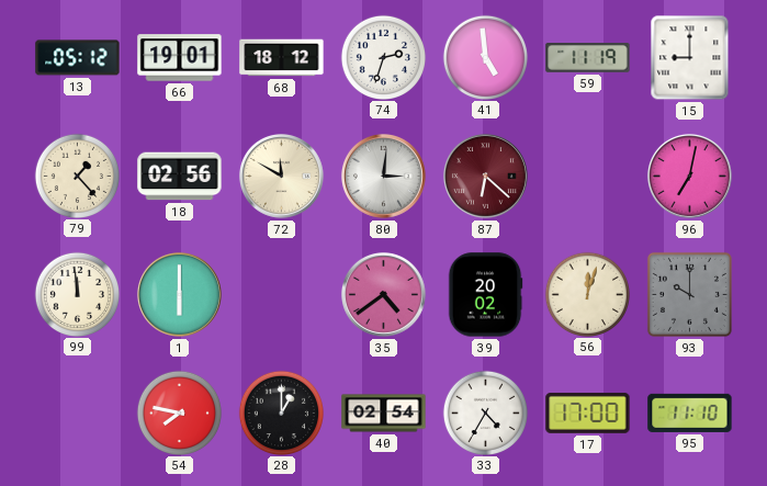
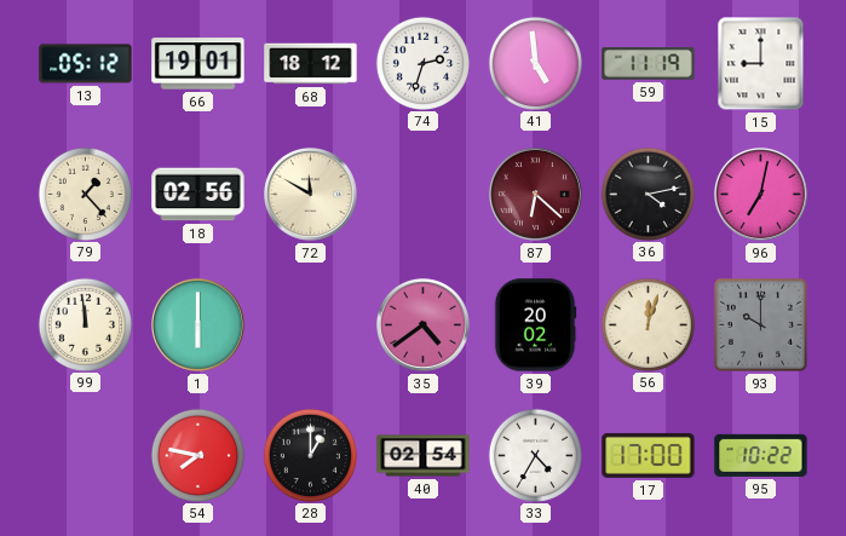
80: 3:01 -> none
36: none -> 4:13
95: 11:10 -> 10:22
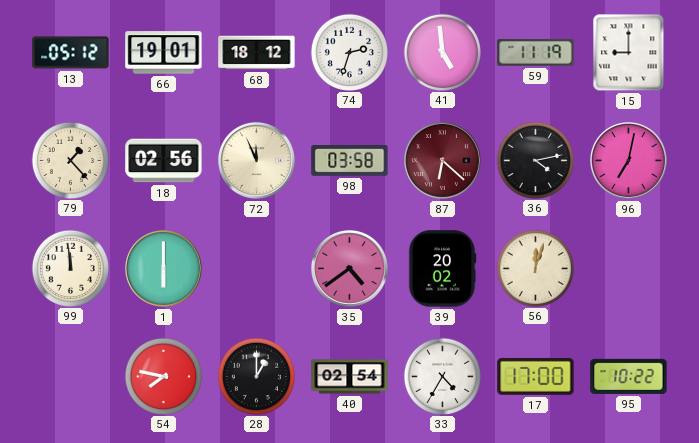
72: 11:50 -> 11:56
98: none -> 03:58
93: 10:00 -> none
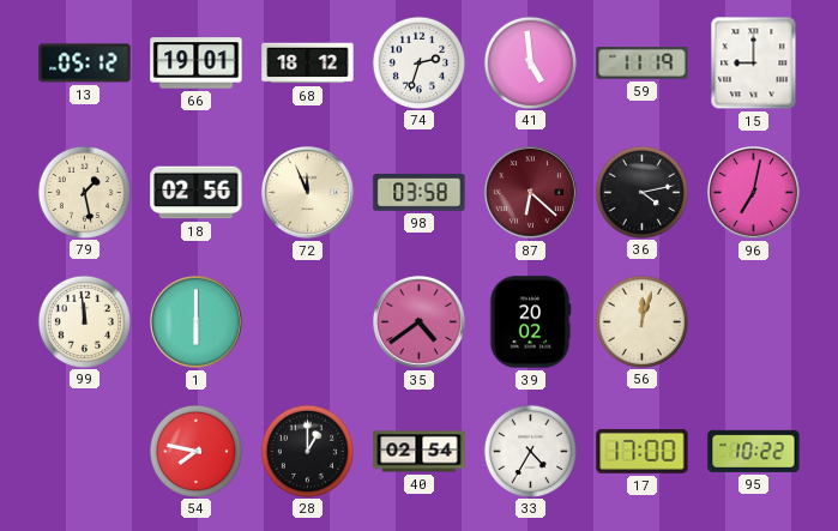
79: 1:23 -> 1:28
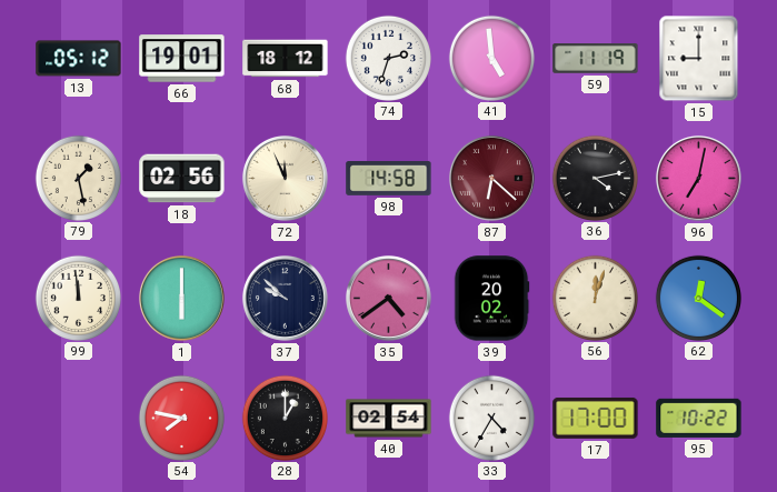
98: 03:58 -> 14:58
37: none -> 9:52
62: none -> 12:21
